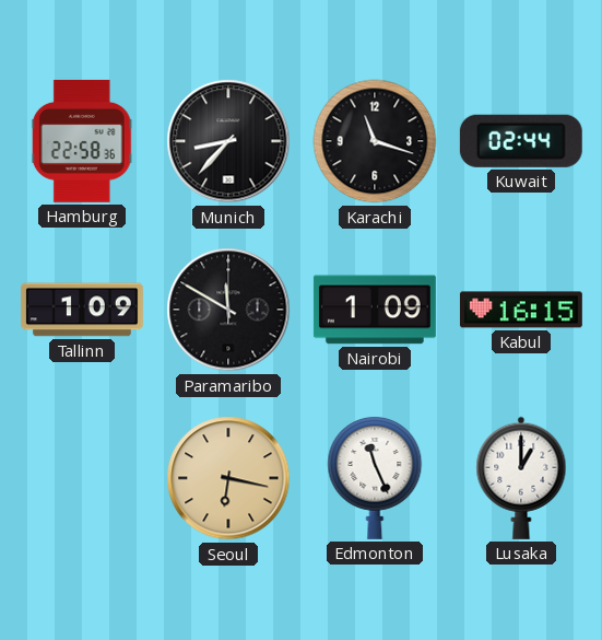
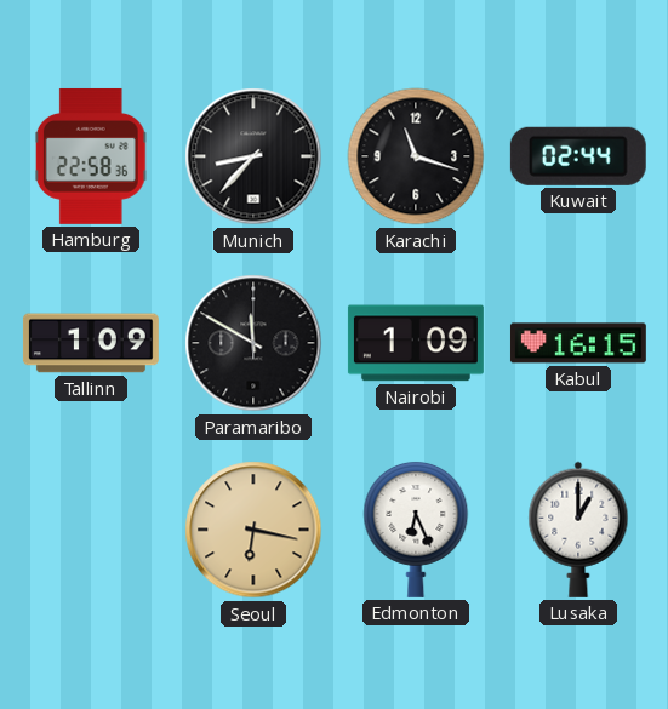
Edmonton: 11:26 -> 6:26
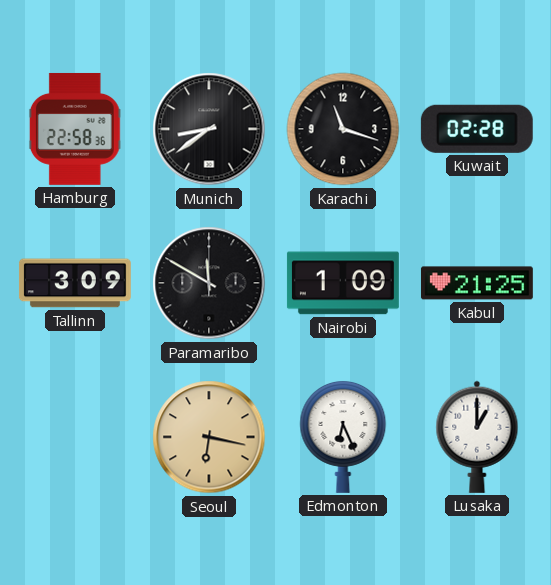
Munich: 8:37 -> 8:39
Kuwait: 02:44 -> 02:28
Tallinn: 1:09 -> 3:09
Kabul: 16:15 -> 21:25
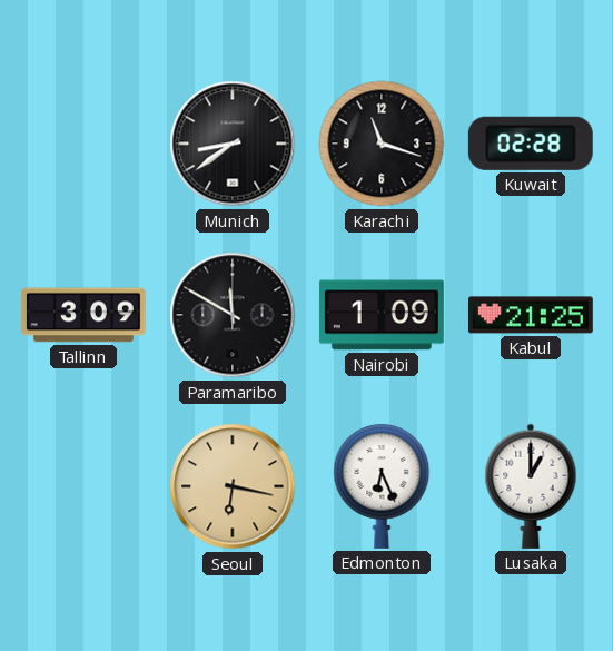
Hamburg: 22:58 -> none
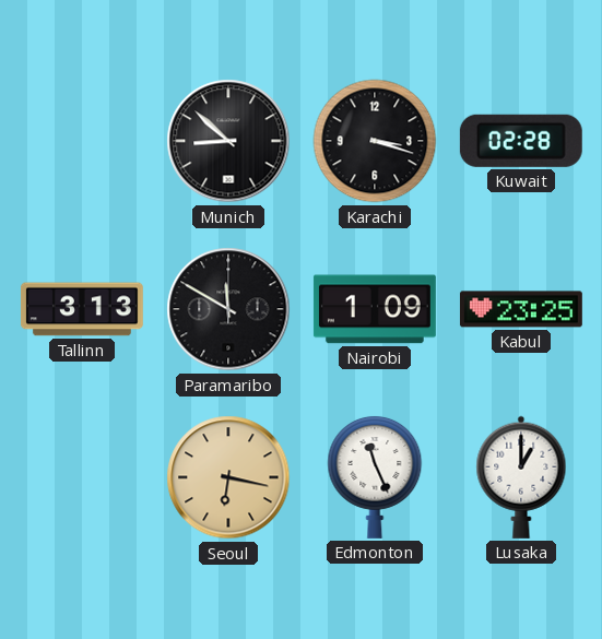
Munich: 8:39 -> 8:52
Karachi: 11:18 -> 3:18
Tallinn: 3:09 -> 3:13
Kabul: 21:25 -> 23:25
Edmonton: 6:26 -> 11:26
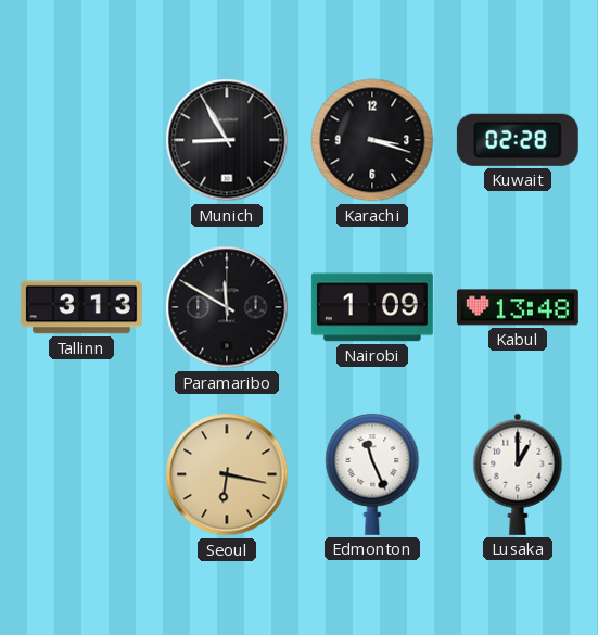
Munich: 8:52 -> 8:55
Kabul: 23:25 -> 13:48
